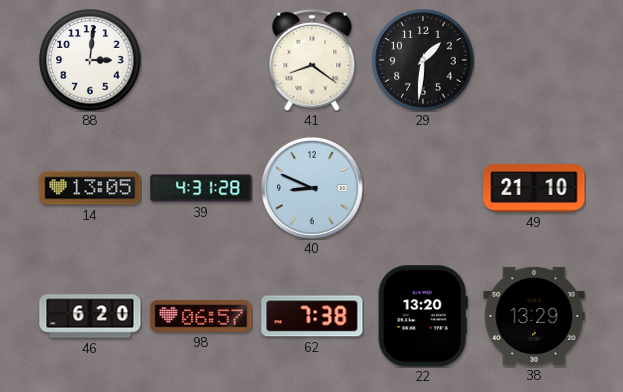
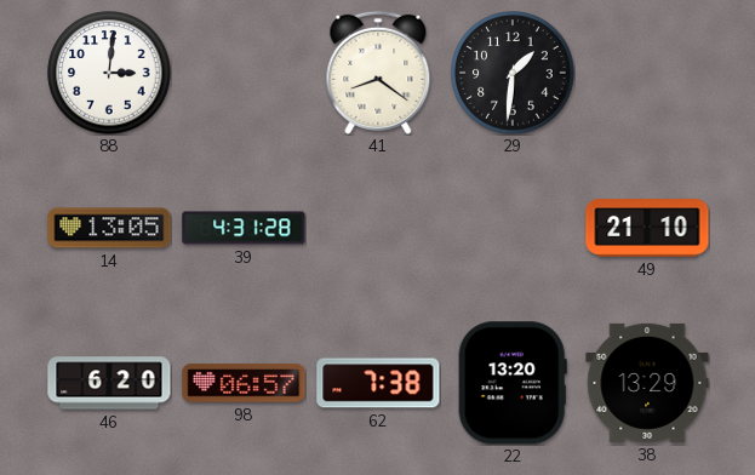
40: 8:49 -> none
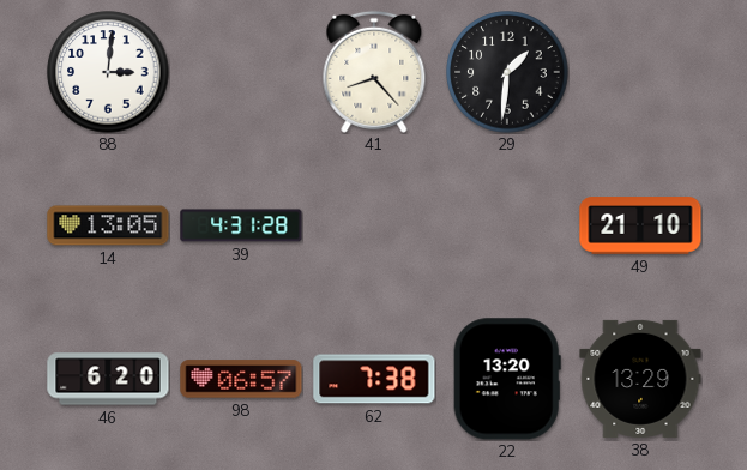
41: 8:21 -> 8:23
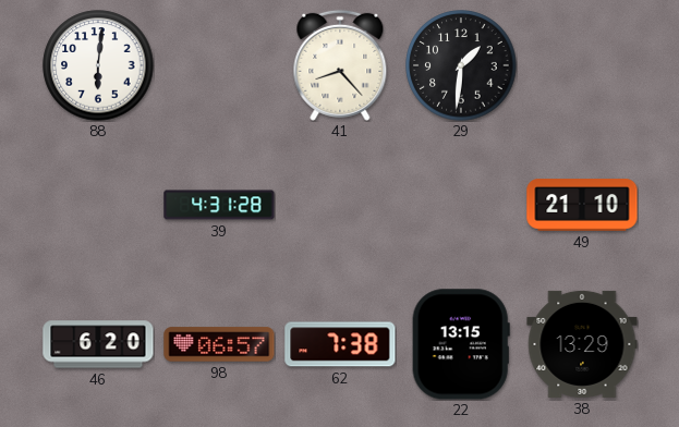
88: 3:01 -> 6:01
14: 13:05 -> none
22: 13:20 -> 13:15
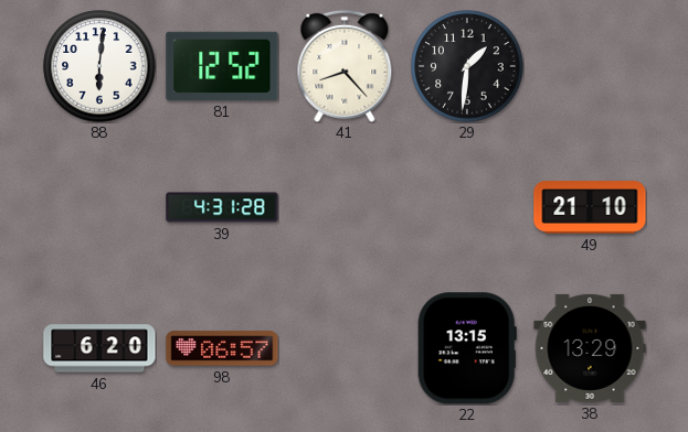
81: none -> 12:52
62: 7:38 -> none
